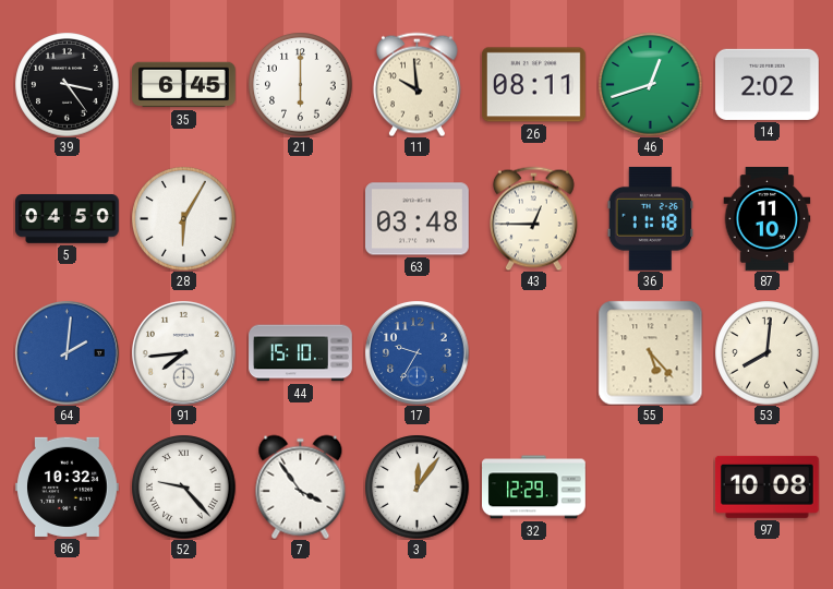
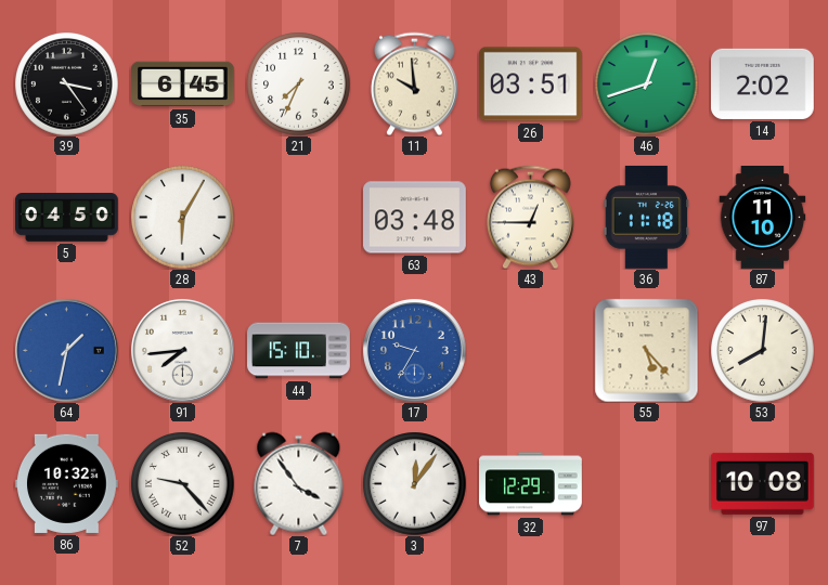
21: 6:00 -> 7:34
26: 08:11 -> 03:51
64: 2:01 -> 1:32
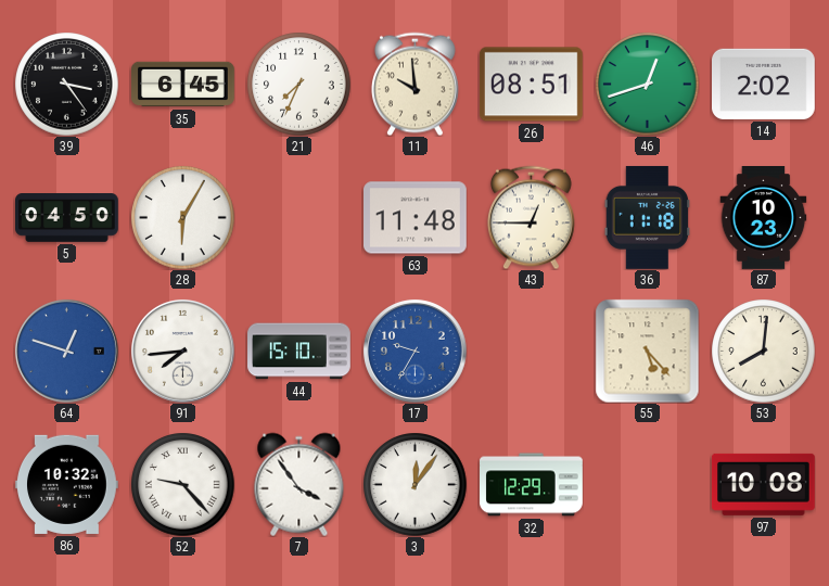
26: 03:51 -> 08:51
63: 03:48 -> 11:48
87: 11:10 -> 10:23
64: 1:32 -> 12:48
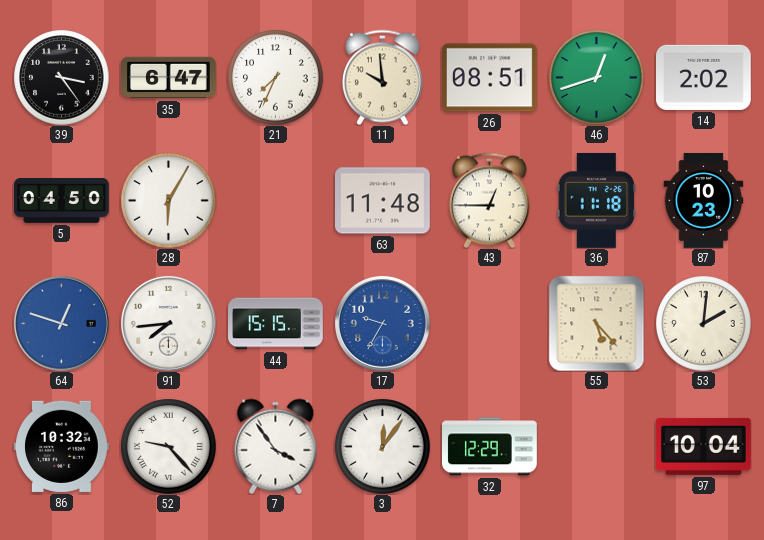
35: 6:45 -> 6:47
44: 15:10 -> 15:15
53: 8:01 -> 2:01
97: 10:08 -> 10:04
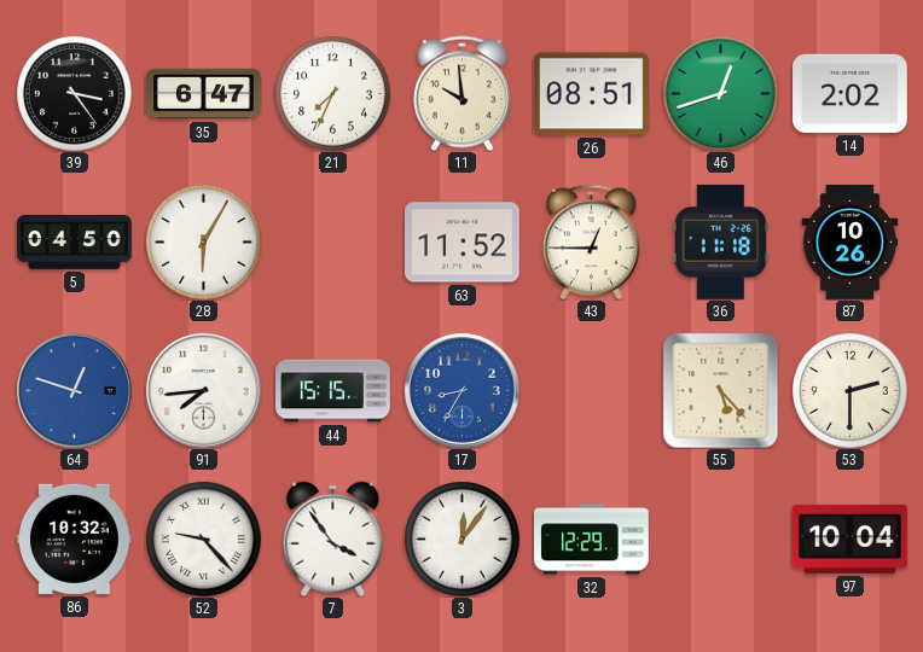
63: 11:48 -> 11:52
87: 10:23 -> 10:26
17: 9:35 -> 8:35
53: 2:01 -> 2:30
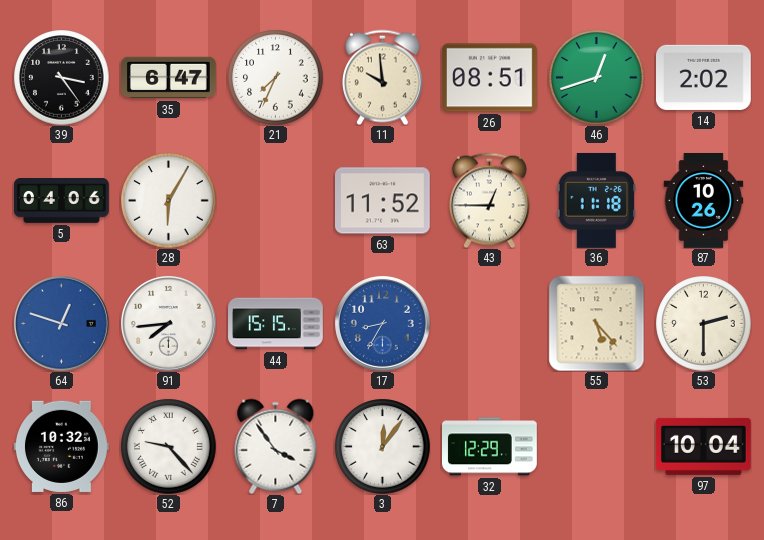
5: 04:50 -> 04:06
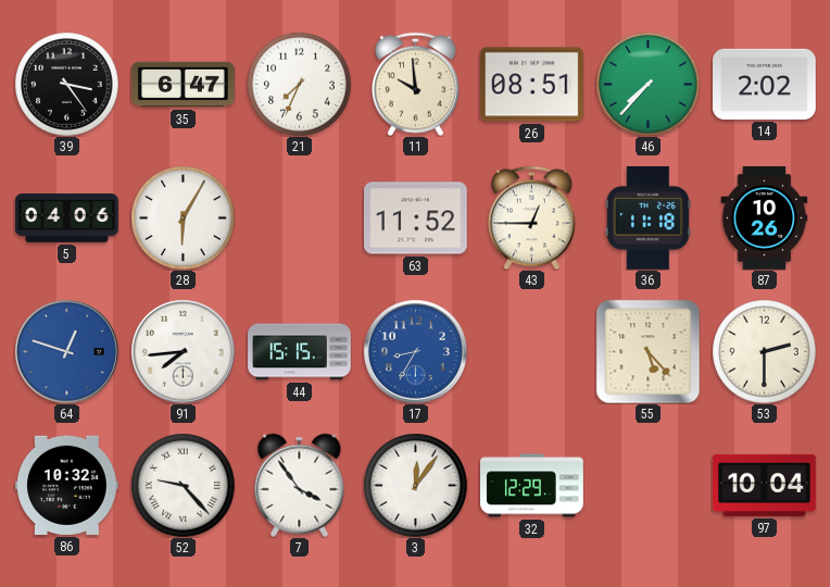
46: 12:42 -> 7:37
